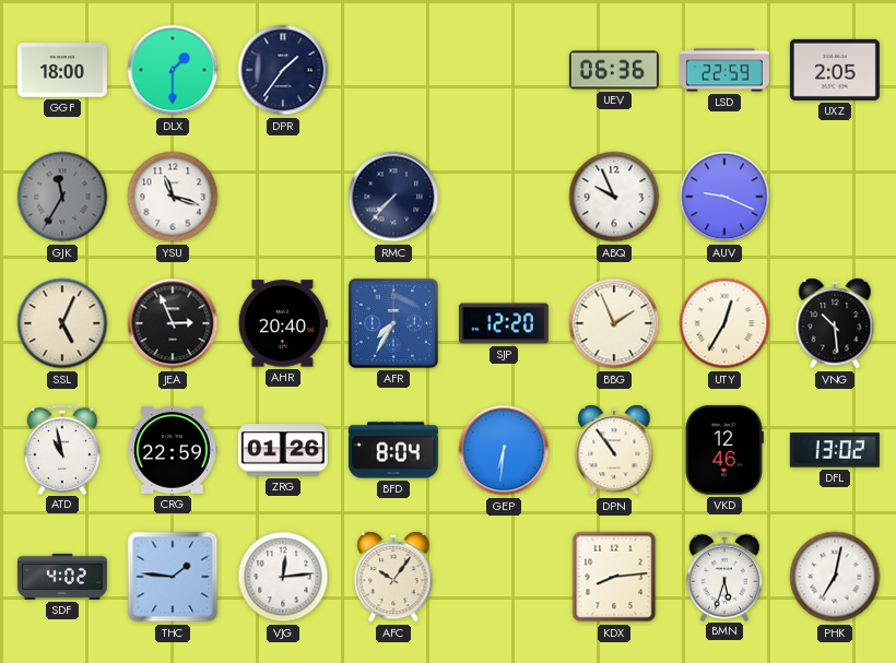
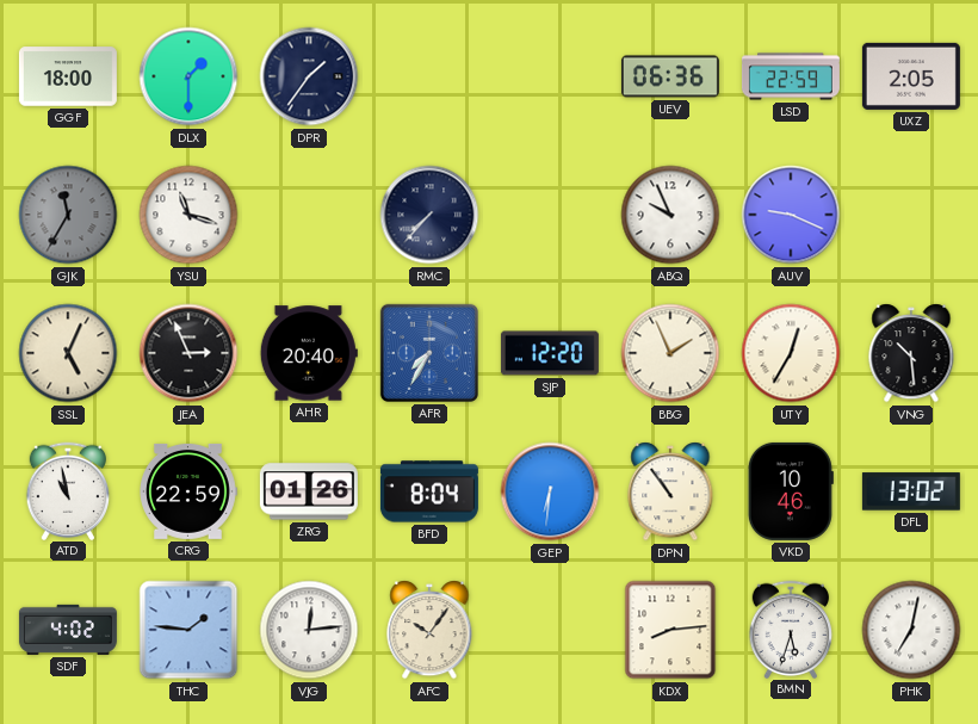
VKD: 12:46 -> 10:46
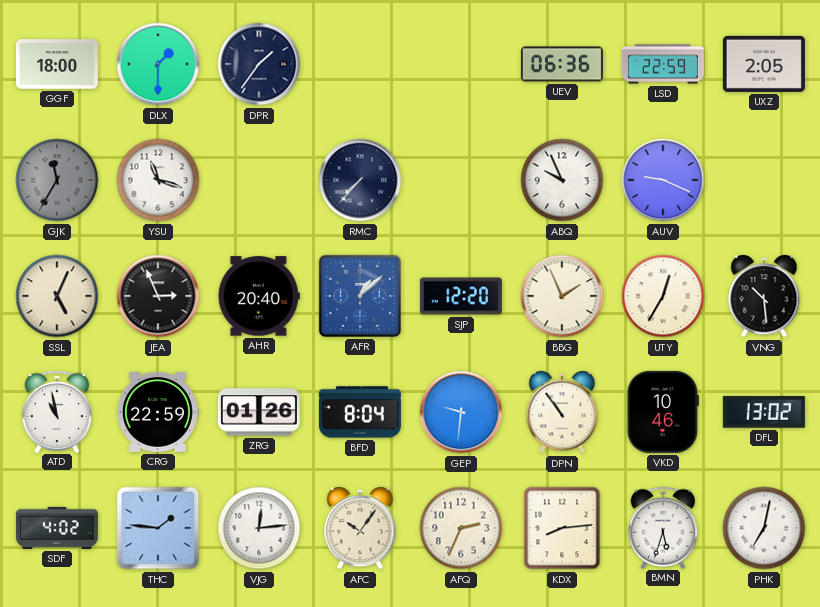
AFR: 7:35 -> 1:08
GEP: 6:31 -> 9:31
AFQ: none -> 2:34
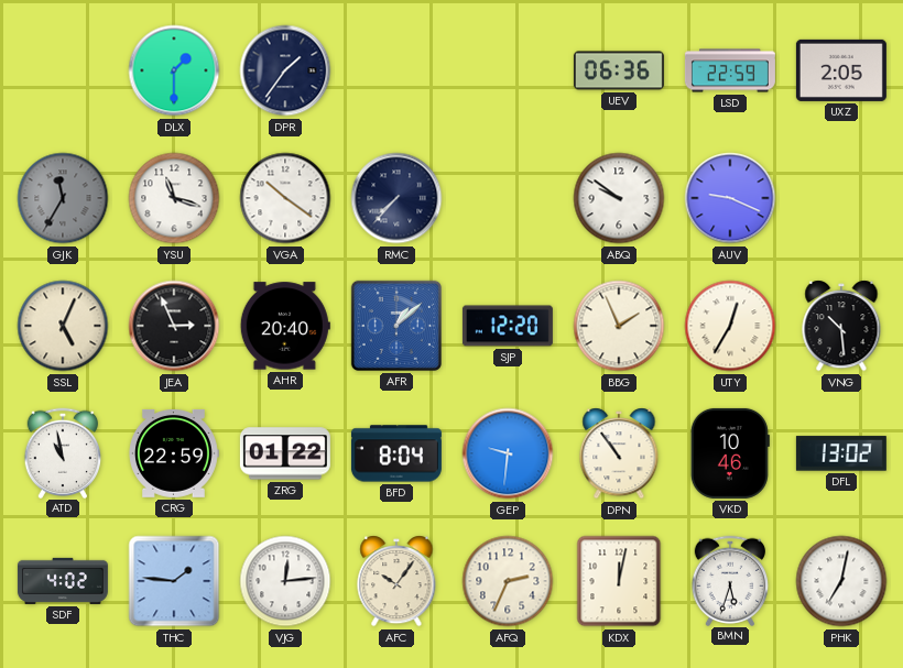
GGF: 18:00 -> none
VGA: none -> 10:21
ABQ: 9:56 -> 9:51
ZRG: 01:26 -> 01:22
KDX: 8:14 -> 12:02
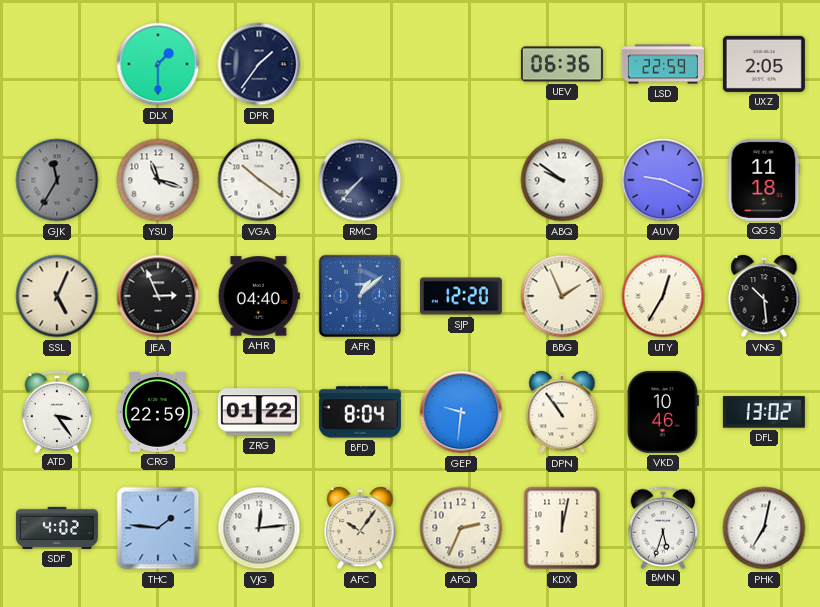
QGS: none -> 11:18
AHR: 20:40 -> 04:40
ATD: 10:58 -> 3:24
